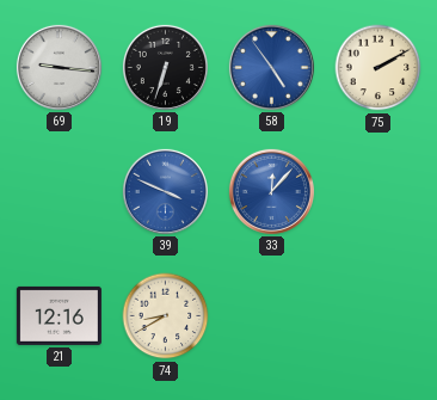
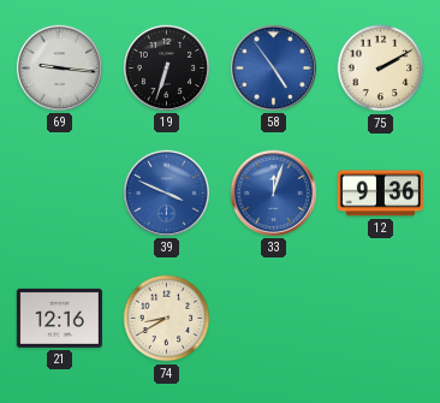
33: 12:07 -> 12:03
12: none -> 9:36
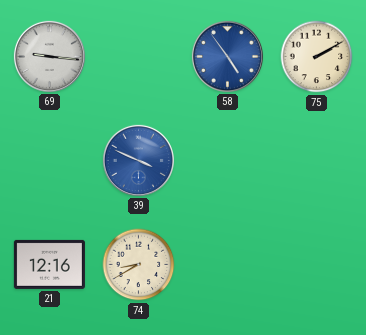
19: 6:33 -> none
33: 12:03 -> none
12: 9:36 -> none
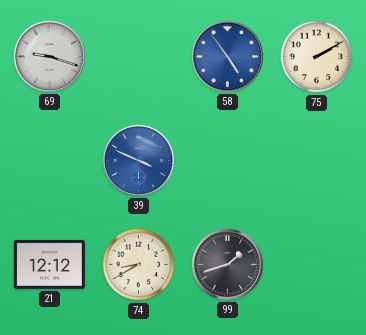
69: 9:16 -> 9:18
21: 12:16 -> 12:12
99: none -> 1:42
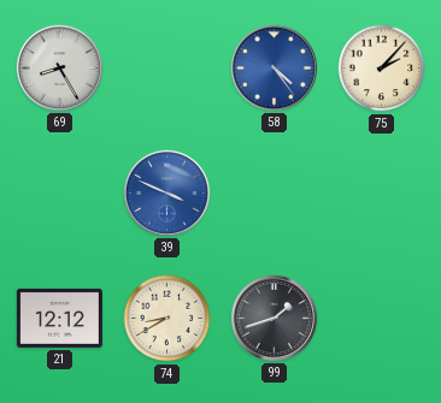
69: 9:18 -> 8:25
58: 4:54 -> 4:24
75: 2:10 -> 2:07
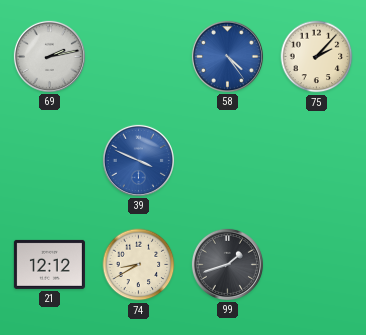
69: 8:25 -> 2:13
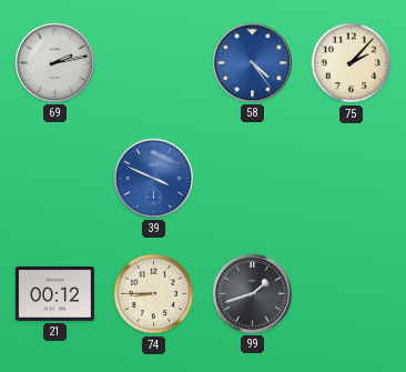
21: 12:12 -> 00:12
74: 8:40 -> 8:45
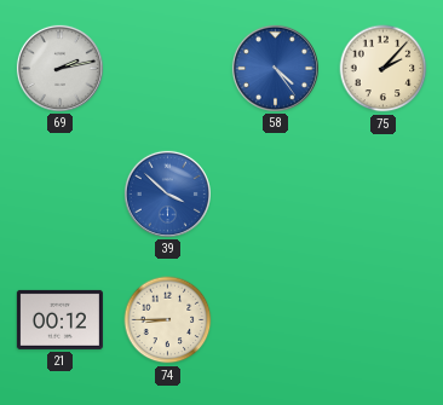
39: 3:49 -> 3:52
99: 1:42 -> none
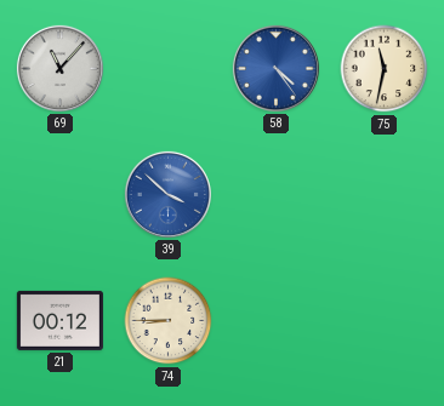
69: 2:13 -> 11:07
75: 2:07 -> 11:32
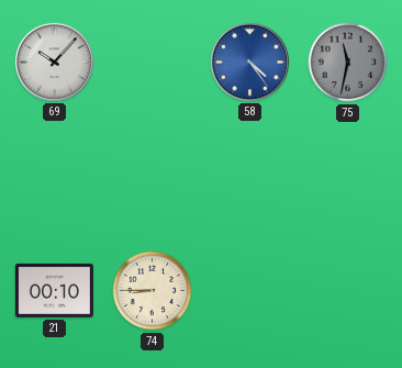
69: 11:07 -> 10:07
75 dial: cream -> grey
39: 3:52 -> none
21: 00:12 -> 00:10
